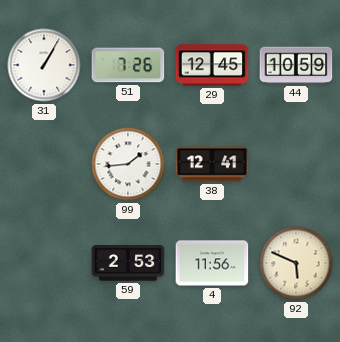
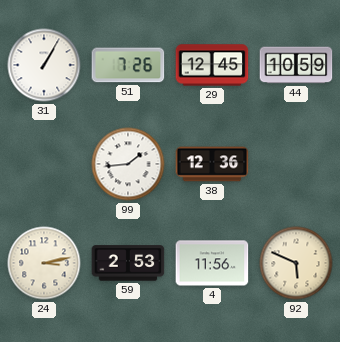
38: 12:41 -> 12:36
24: none -> 3:13
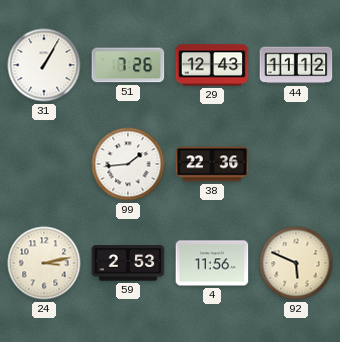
29: 12:45 -> 12:43
44: 10:59 -> 11:12
38: 12:36 -> 22:36
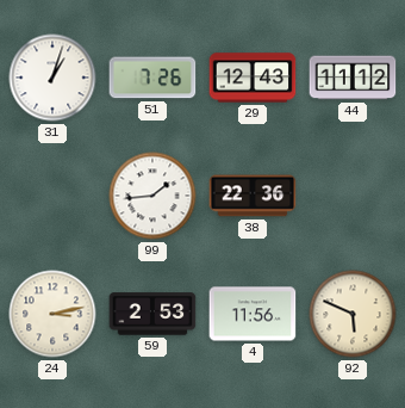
31: 1:05 -> 1:03
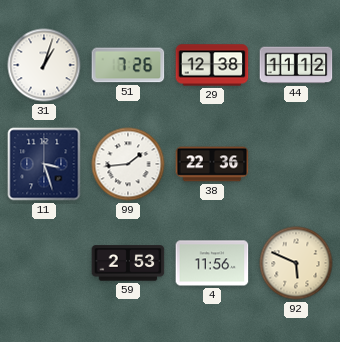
29: 12:43 -> 12:38
11: none -> 3:27
24: 3:13 -> none
